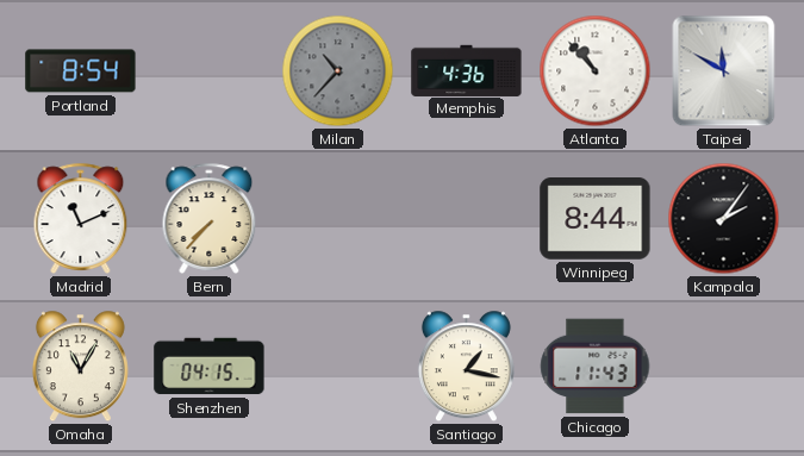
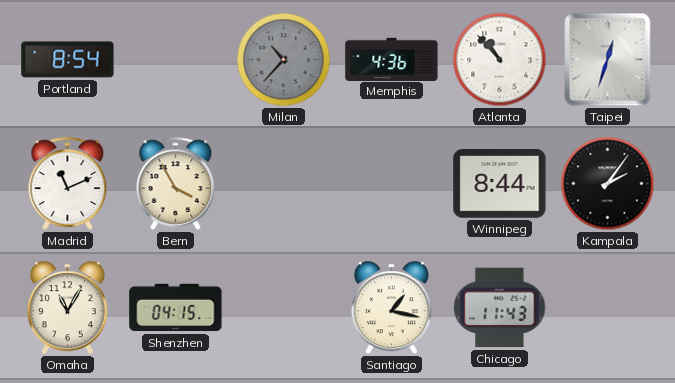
Taipei: 11:50 -> 12:33
Bern: 7:37 -> 3:55
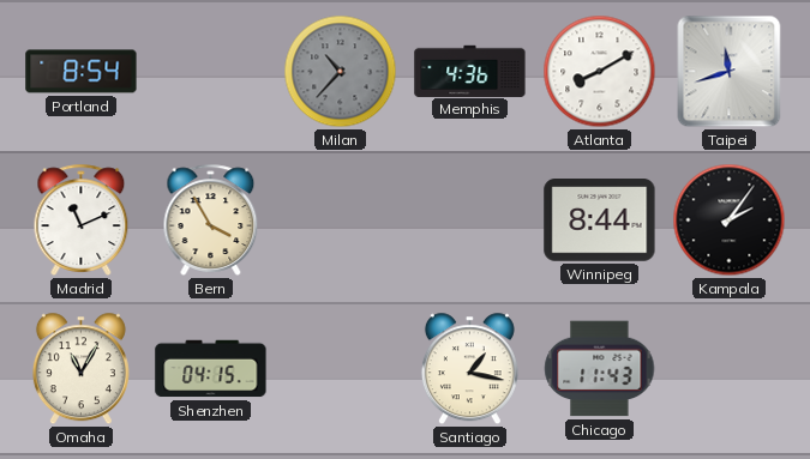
Atlanta: 10:53 -> 8:10
Taipei: 12:33 -> 11:42
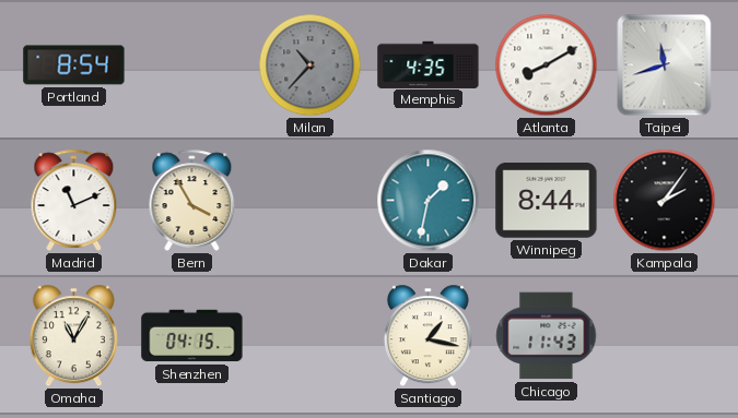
Memphis: 4:36 -> 4:35
Dakar: none -> 1:32
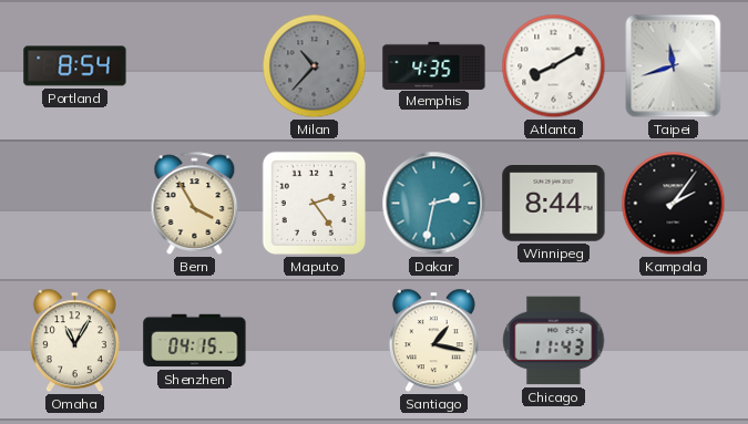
Madrid: 11:11 -> none
Maputo: none -> 2:24
Dakar: 1:32 -> 2:32
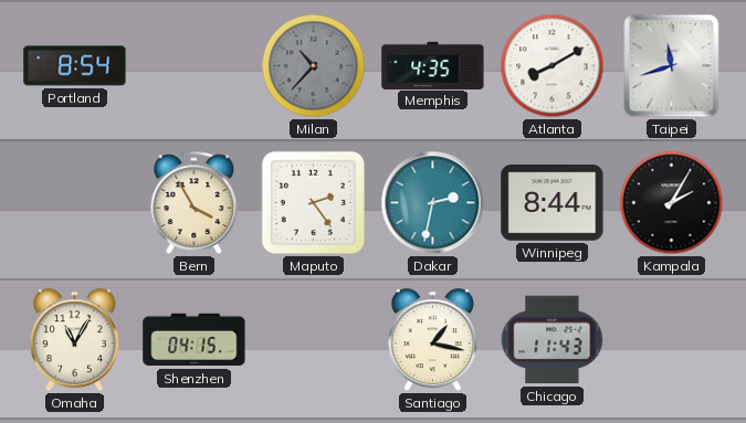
Kampala: 2:06 -> 2:05
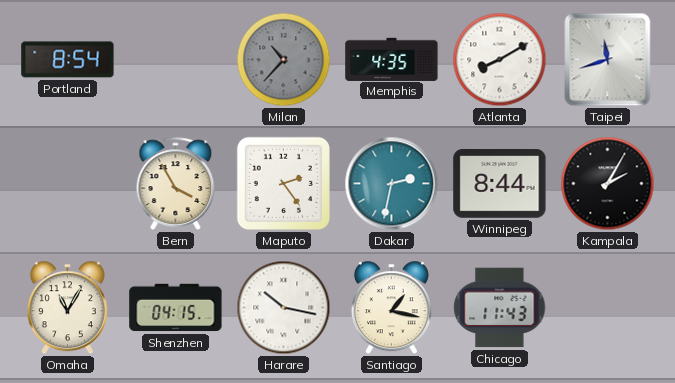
Harare: none -> 10:17
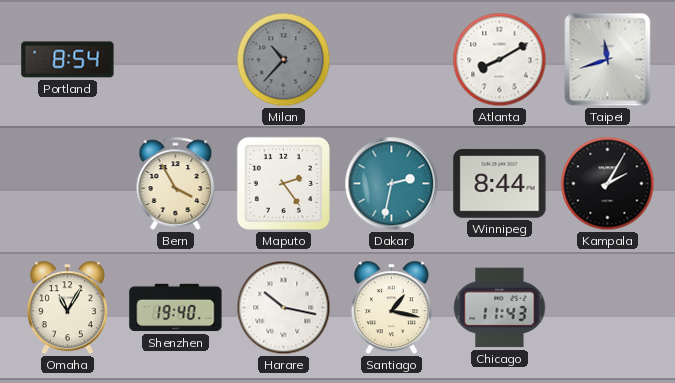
Memphis: 4:35 -> none
Shenzhen: 04:15 -> 19:40
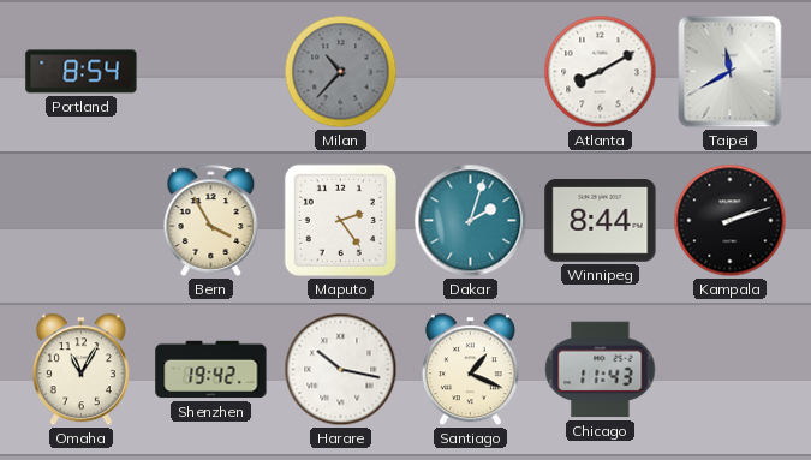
Taipei: 11:42 -> 11:40
Dakar: 2:32 -> 2:03
Kampala: 2:05 -> 2:12
Shenzhen: 19:40 -> 19:42
Santiago: 1:17 -> 1:19
